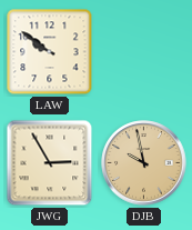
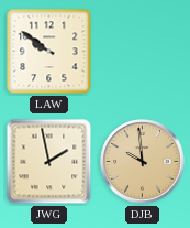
JWG: 2:55 -> 1:58
DJB: 9:58 -> 9:59
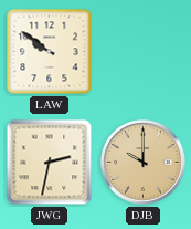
JWG: 1:58 -> 2:32
DJB: 9:59 -> 10:00
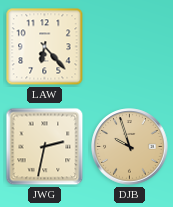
LAW: 9:51 -> 6:23
DJB: 10:00 -> 9:57
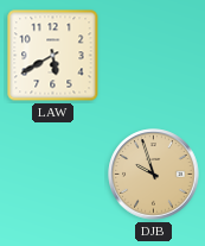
LAW: 6:23 -> 5:40
JWG: 2:32 -> none
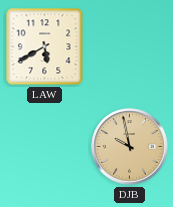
DJB: 9:57 -> 9:58
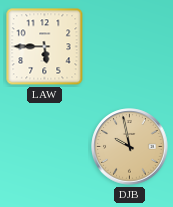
LAW: 5:40 -> 5:45
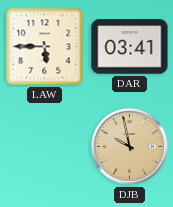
DAR: none -> 03:41
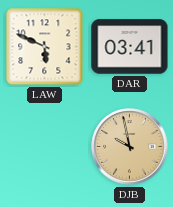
LAW: 5:45 -> 5:49
